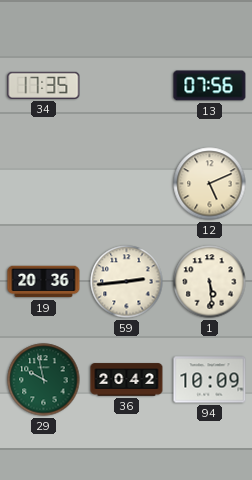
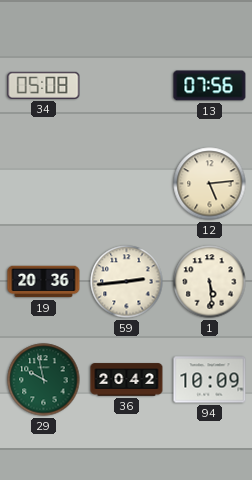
34: 17:35 -> 05:08
12: 5:11 -> 5:14
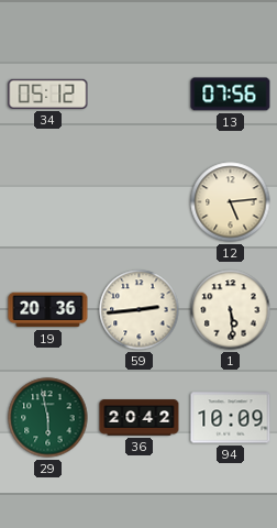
34: 05:08 -> 05:12
29: 9:58 -> 5:58
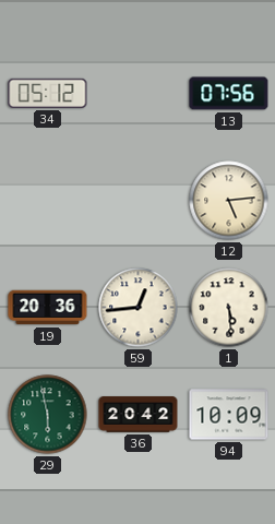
59: 2:44 -> 12:44
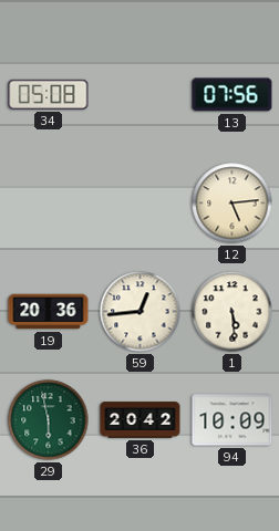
34: 05:12 -> 05:08
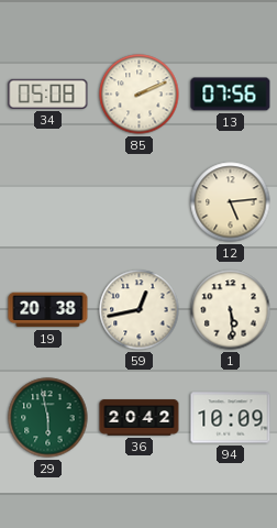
85: none -> 2:11
19: 20:36 -> 20:38
59: 12:44 -> 12:43
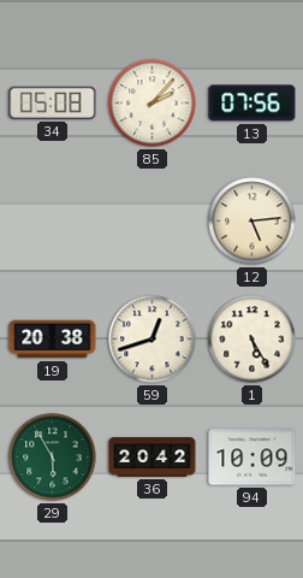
85: 2:11 -> 2:07
59: 12:43 -> 12:42
1: 5:29 -> 5:25
29: 5:58 -> 5:55
